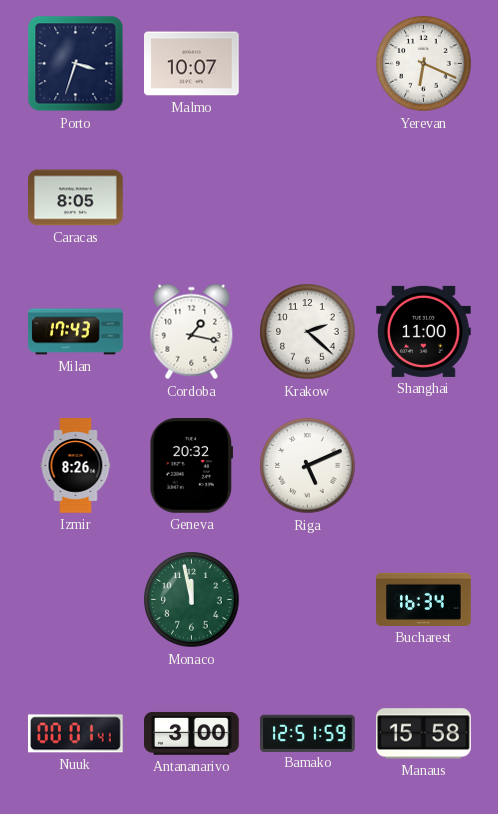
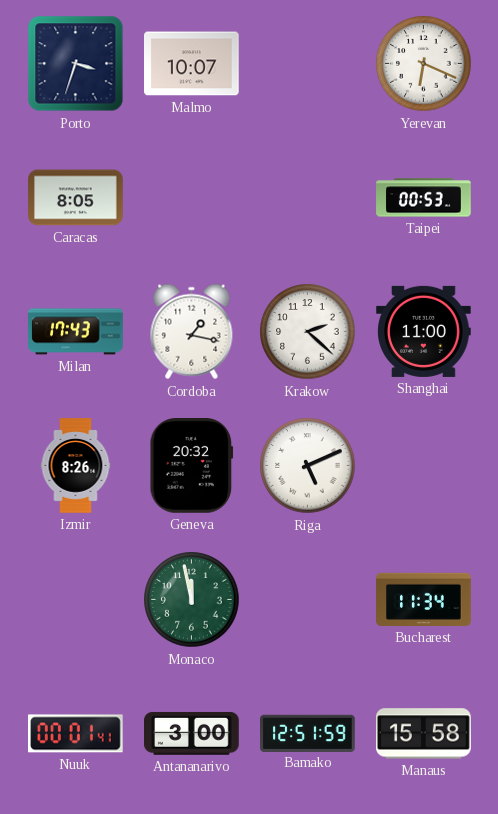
Taipei: none -> 00:53
Bucharest: 16:34 -> 11:34
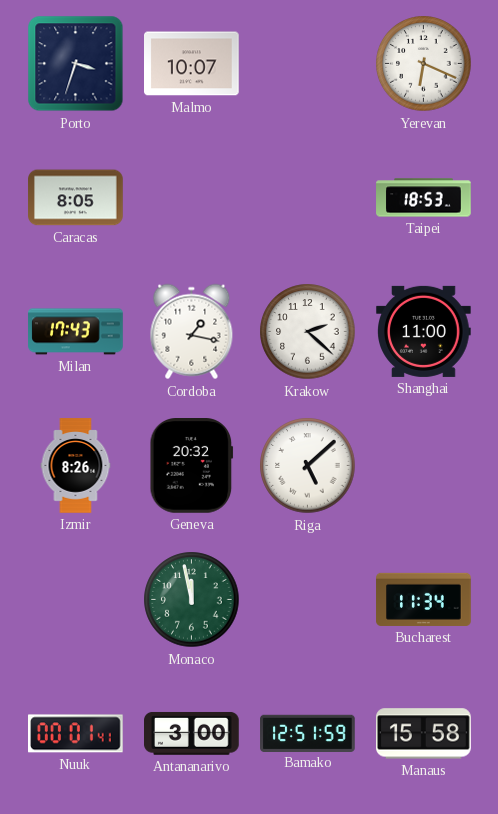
Taipei: 00:53 -> 18:53
Riga: 5:11 -> 5:08
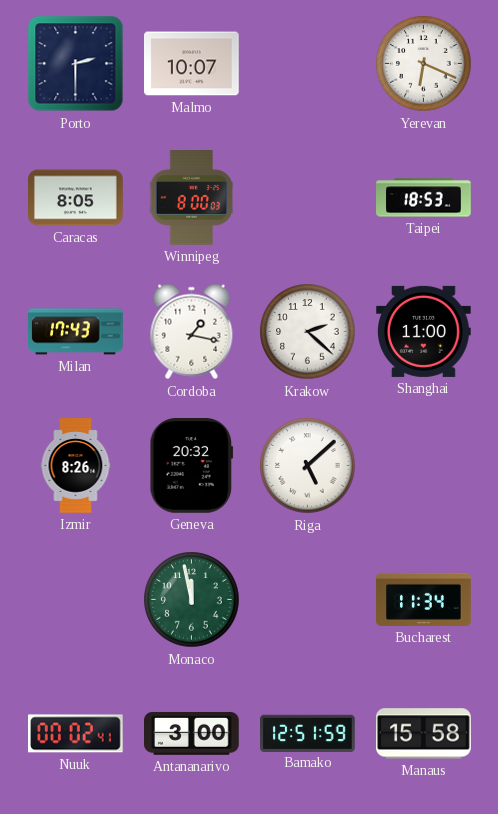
Porto: 3:33 -> 2:30
Winnipeg: none -> 8:00
Nuuk: 00:01 -> 00:02
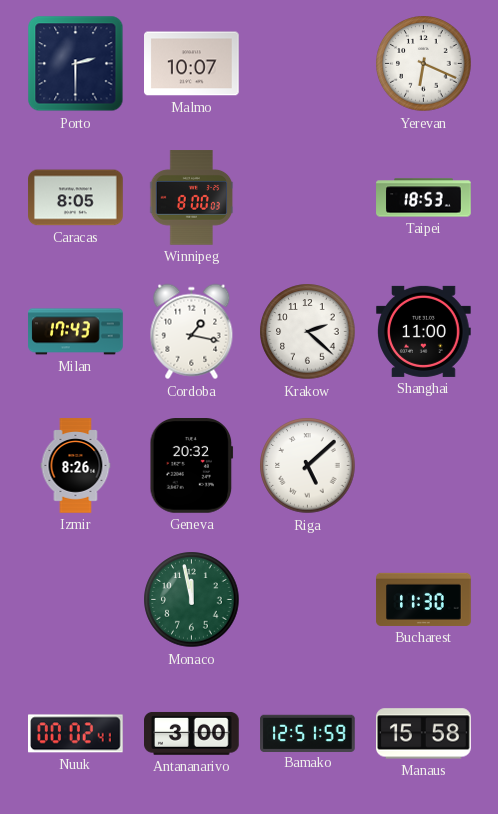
Bucharest: 11:34 -> 11:30
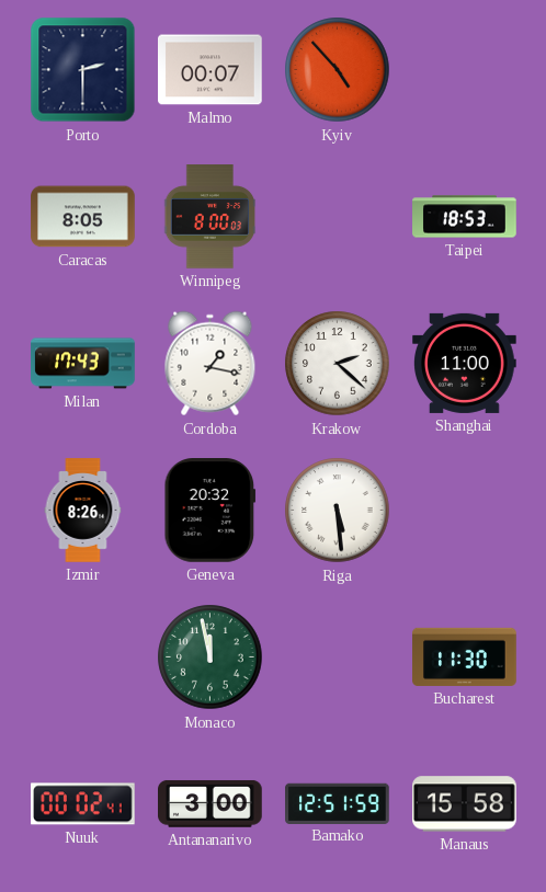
Malmo: 10:07 -> 00:07
Kyiv: none -> 4:53
Yerevan: 6:19 -> none
Riga: 5:08 -> 5:29
